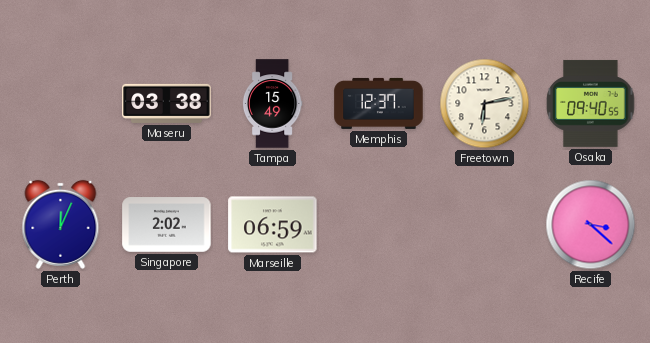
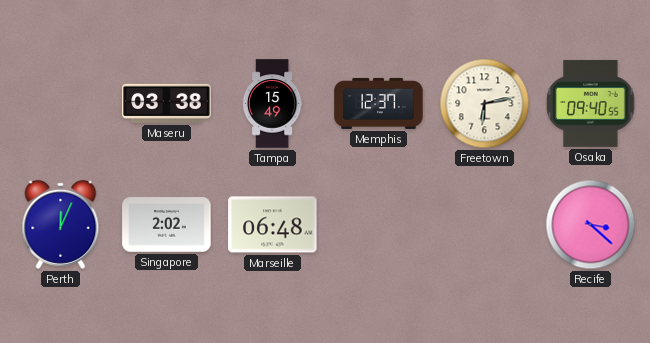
Marseille: 06:59 -> 06:48
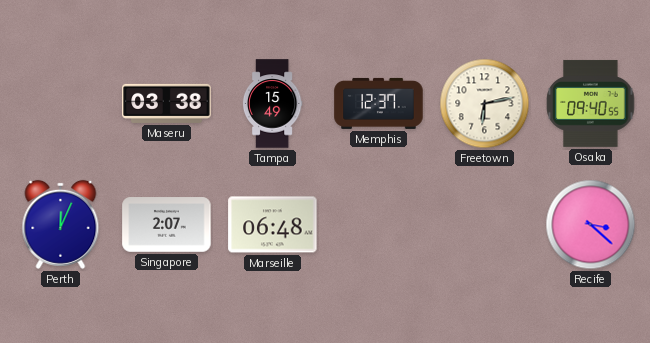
Singapore: 2:02 -> 2:07
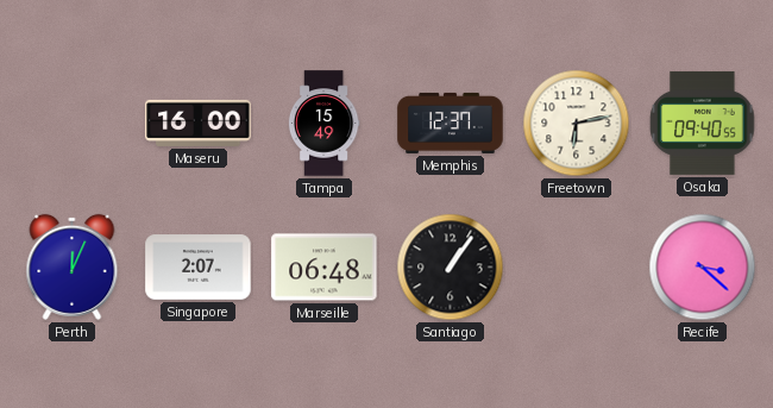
Maseru: 03:38 -> 16:00
Santiago: none -> 1:06
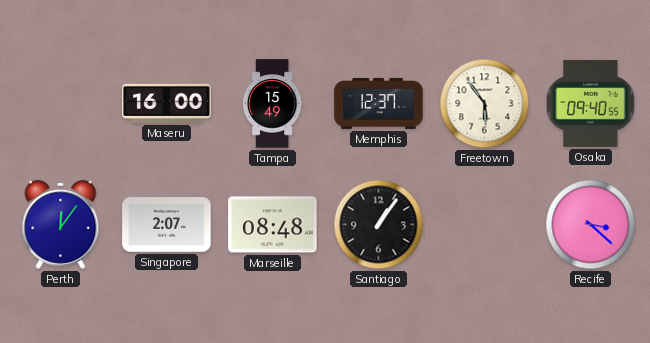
Freetown: 6:13 -> 5:54
Perth: 12:04 -> 12:06
Marseille: 06:48 -> 08:48
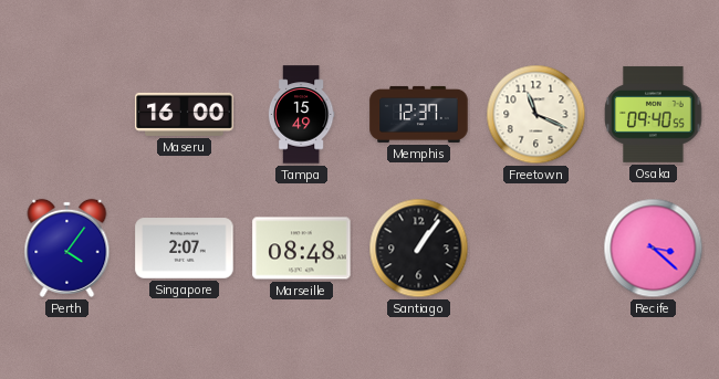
Freetown: 5:54 -> 11:19
Perth: 12:06 -> 4:06
